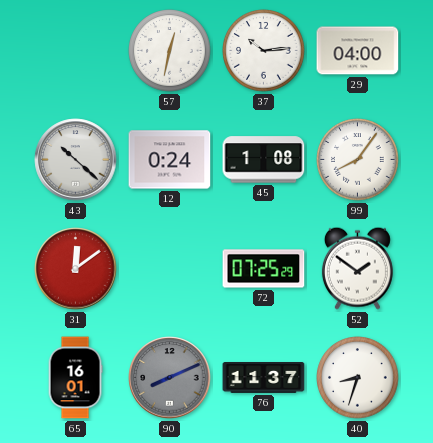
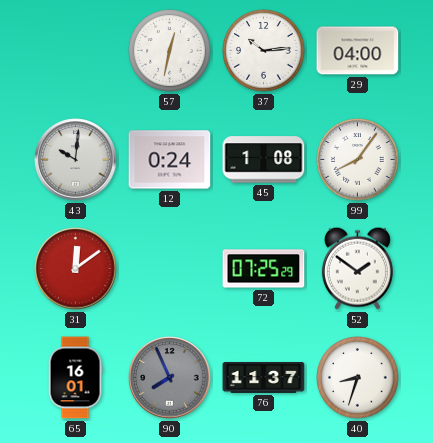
43: 10:22 -> 10:01
90: 8:11 -> 7:56
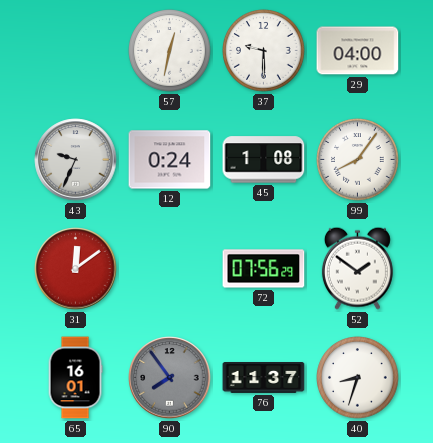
37: 10:14 -> 9:30
43: 10:01 -> 9:34
72: 07:25 -> 07:56
90: 7:56 -> 7:54
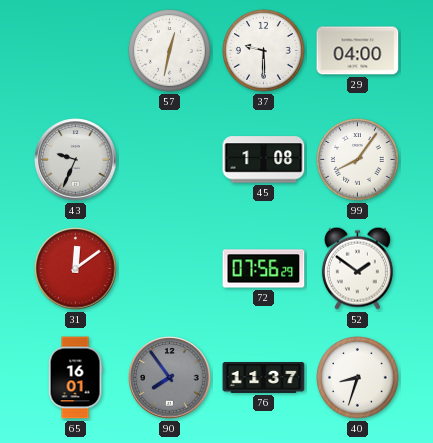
12: 0:24 -> none
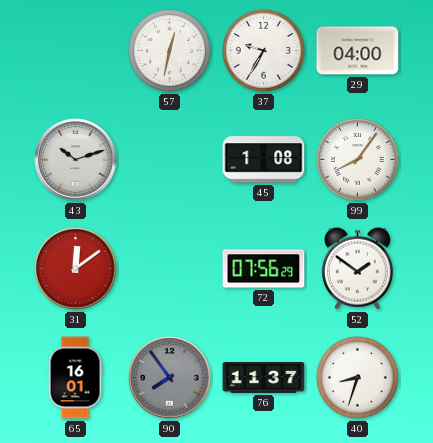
37: 9:30 -> 9:35
43: 9:34 -> 10:12
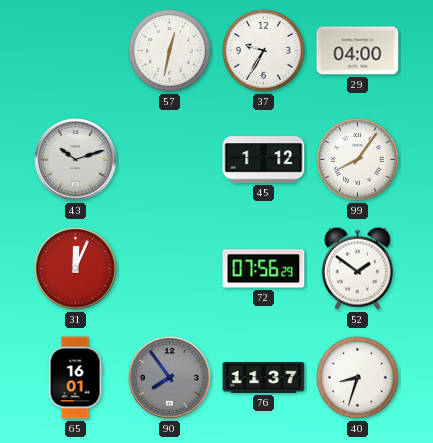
45: 1:08 -> 1:12
31: 12:09 -> 12:04
